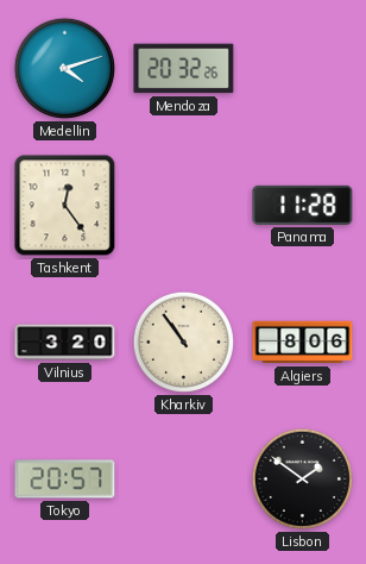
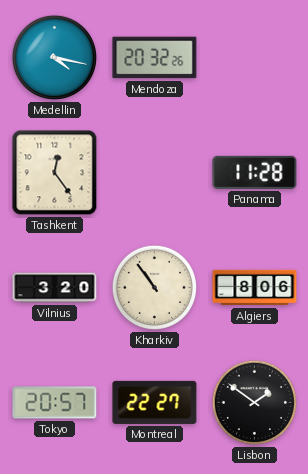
Medellin: 4:12 -> 4:17
Montreal: none -> 22:27
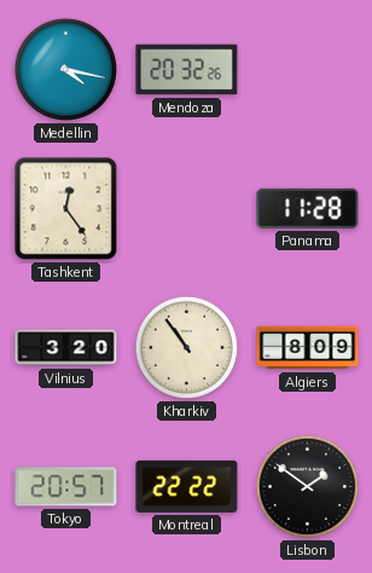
Algiers: 8:06 -> 8:09
Montreal: 22:27 -> 22:22
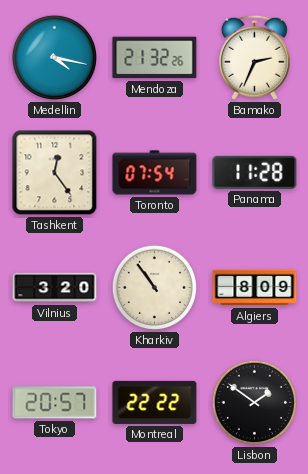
Mendoza: 20:32 -> 21:32
Bamako: none -> 2:34
Toronto: none -> 07:54
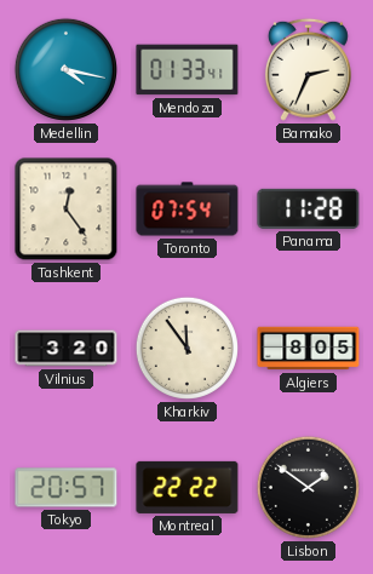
Mendoza: 21:32 -> 01:33
Kharkiv: 10:54 -> 11:54
Algiers: 8:09 -> 8:05
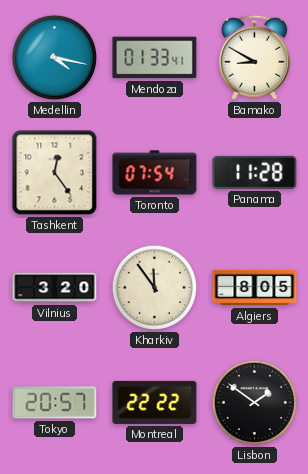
Bamako: 2:34 -> 8:50
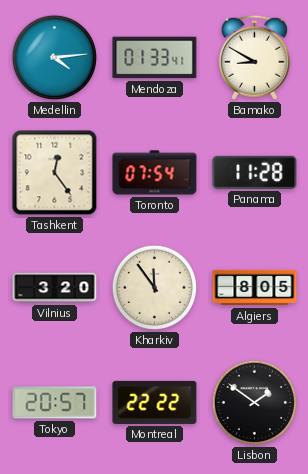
Medellin: 4:17 -> 4:14
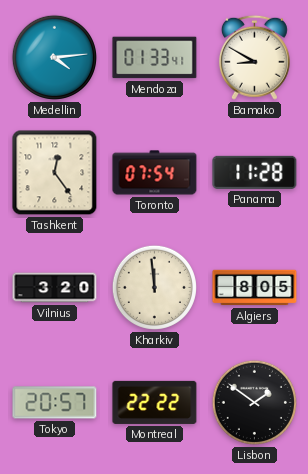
Kharkiv: 11:54 -> 11:59
